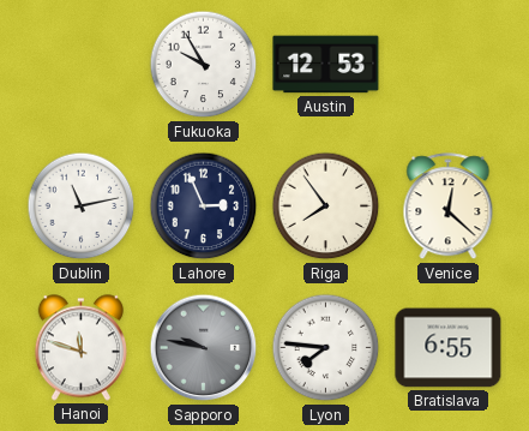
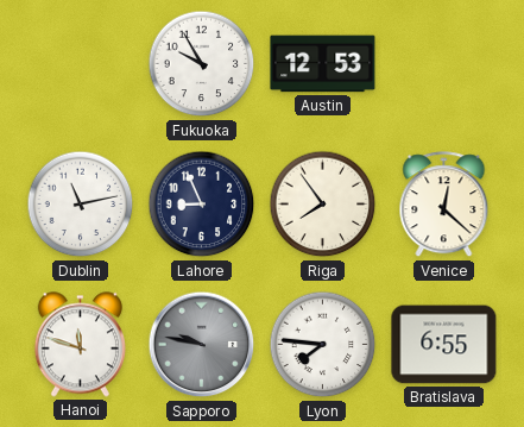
Lahore: 2:56 -> 8:56
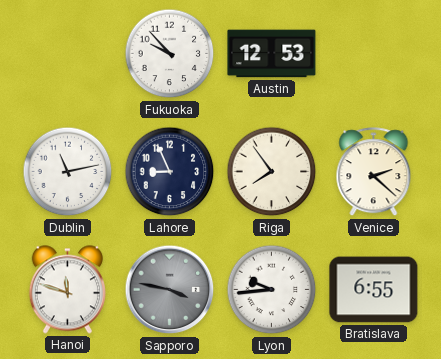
Fukuoka: 9:55 -> 9:53
Venice: 12:22 -> 2:22
Sapporo: 9:47 -> 3:47
Lyon: 7:46 -> 9:44
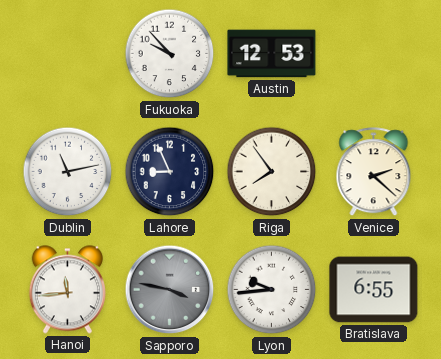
Hanoi: 11:48 -> 11:44
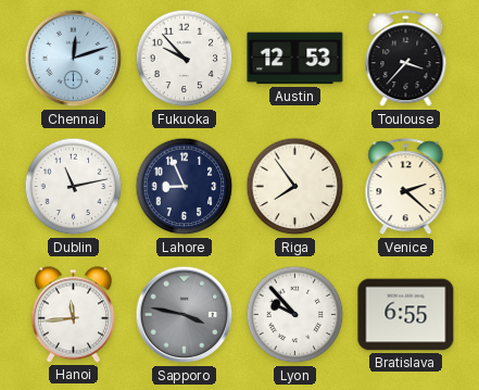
Chennai: none -> 12:12
Toulouse: none -> 3:37
Lyon: 9:44 -> 9:53
